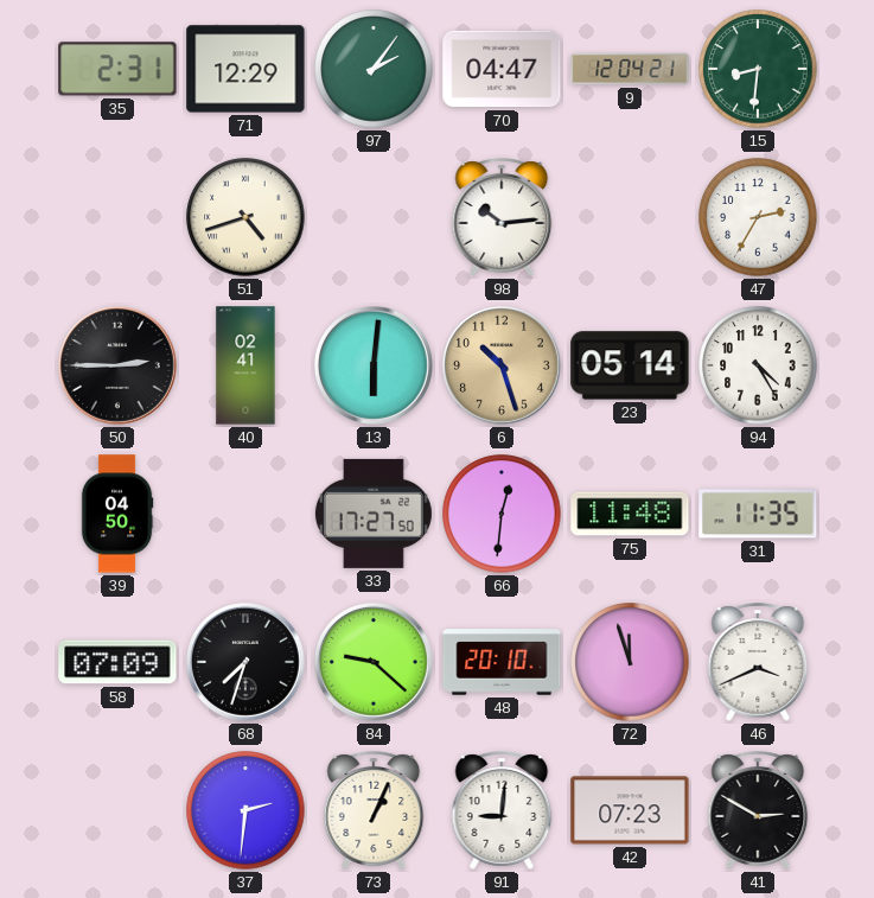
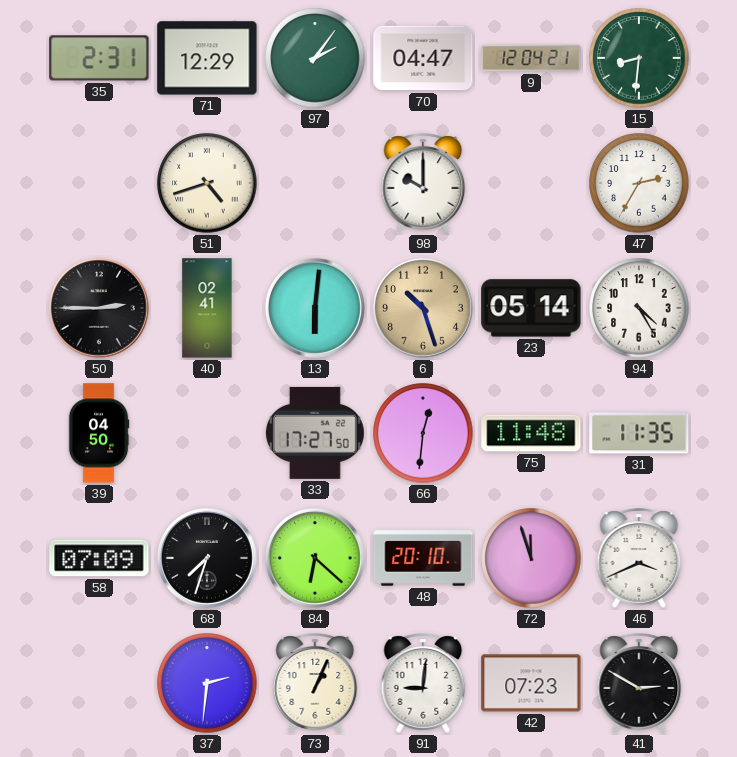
98: 10:14 -> 10:00
84: 9:22 -> 6:22
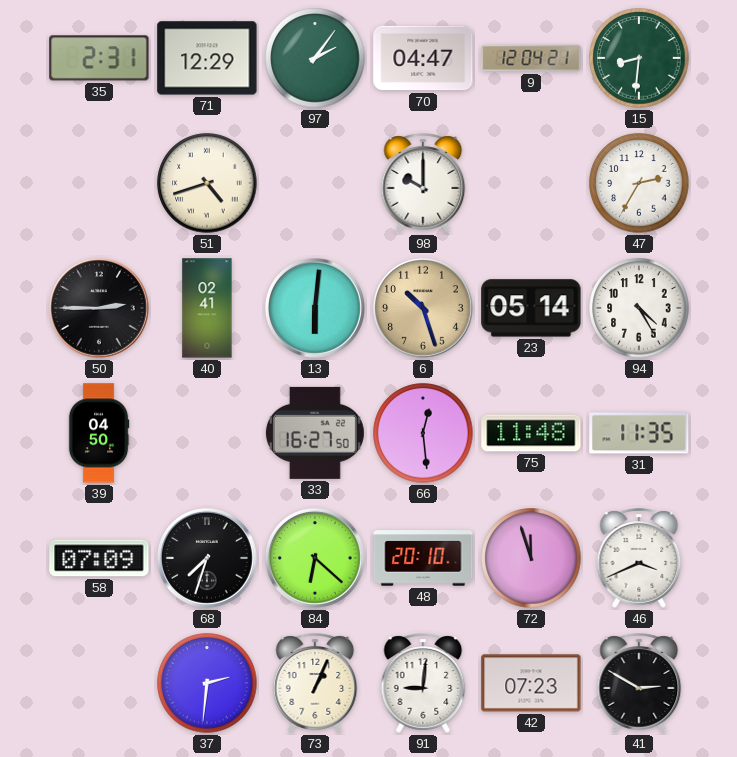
33: 17:27 -> 16:27
66: 12:31 -> 12:29
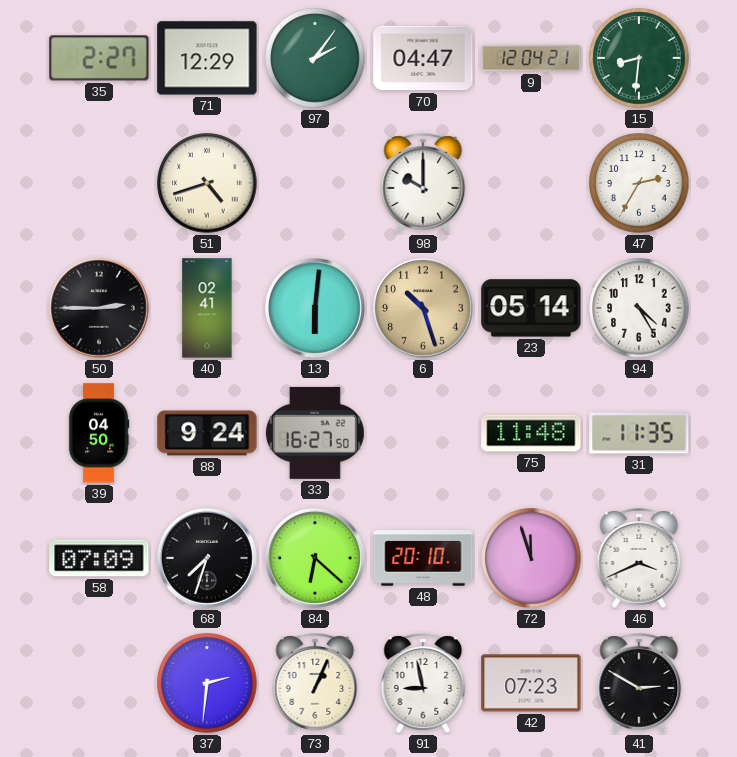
35: 2:31 -> 2:27
88: none -> 9:24
66: 12:29 -> none
91: 9:01 -> 8:58
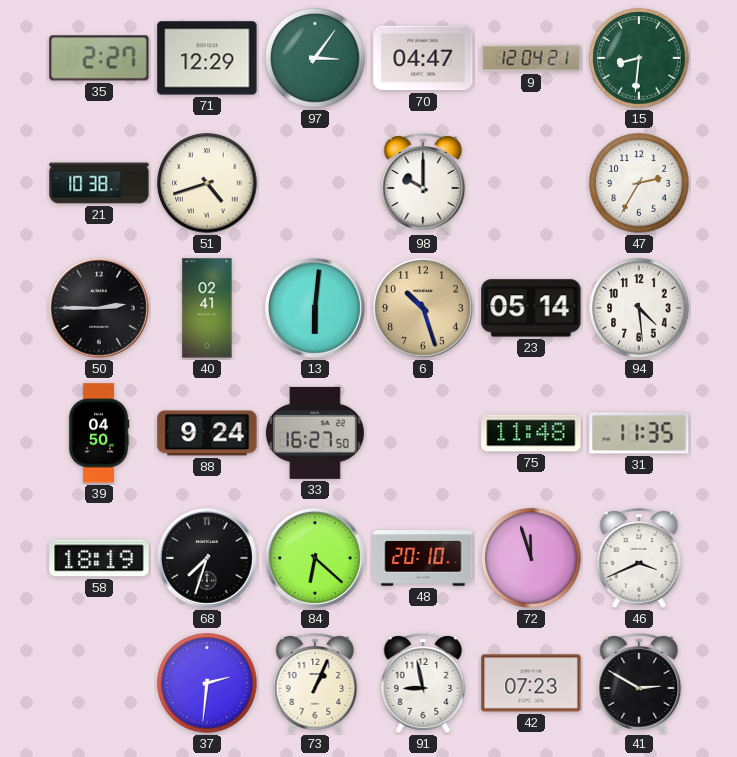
97: 2:06 -> 3:06
21: none -> 10:38
94: 4:25 -> 4:29
58: 07:09 -> 18:19
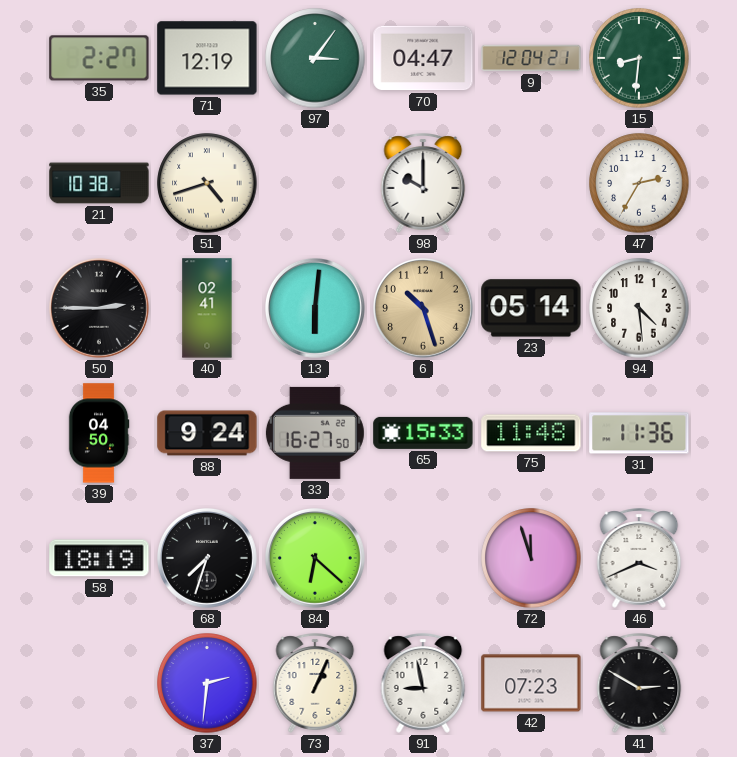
71: 12:29 -> 12:19
65: none -> 15:33
31: 11:35 -> 11:36
48: 20:10 -> none
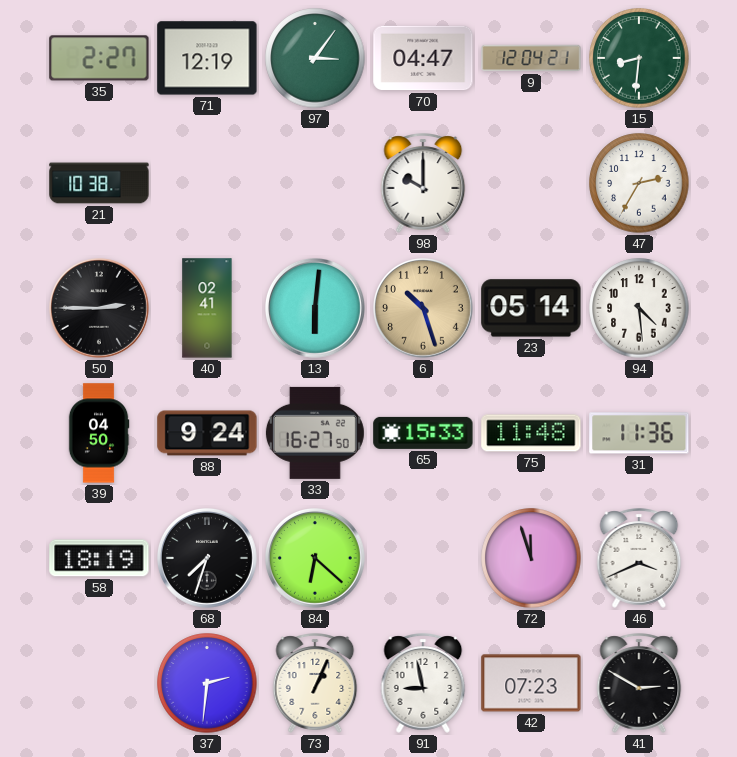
51: 4:42 -> none
